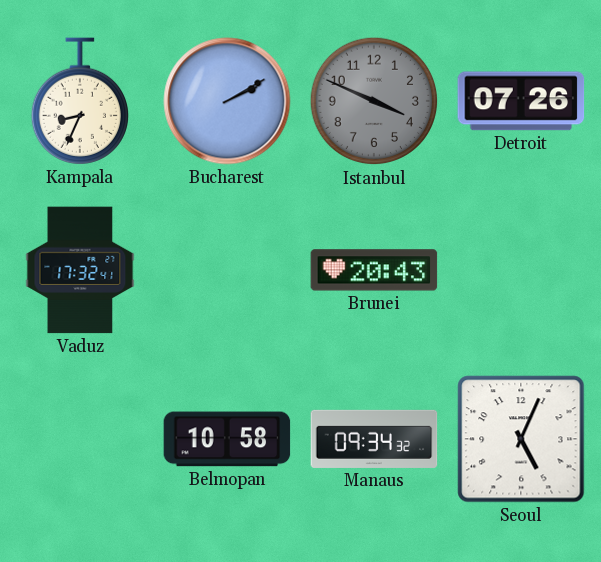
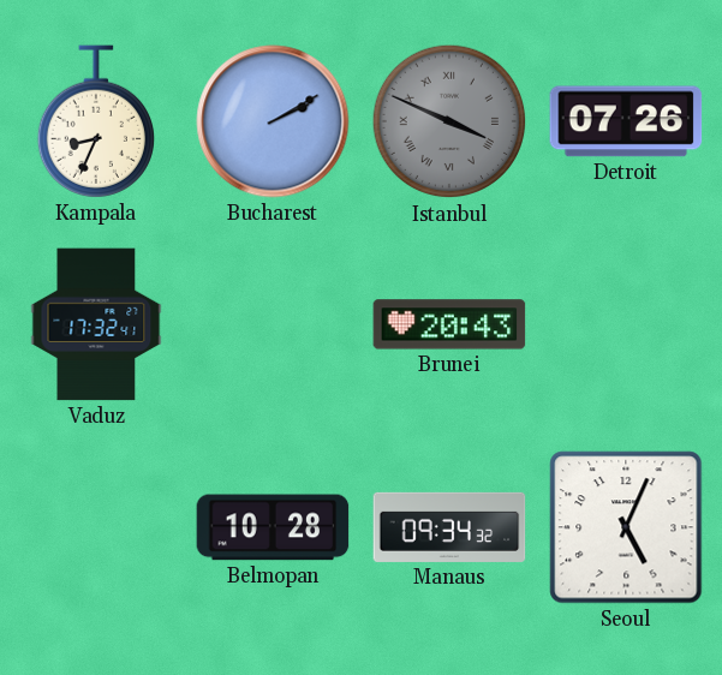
Istanbul numerals: Arabic -> Roman
Belmopan: 10:58 -> 10:28
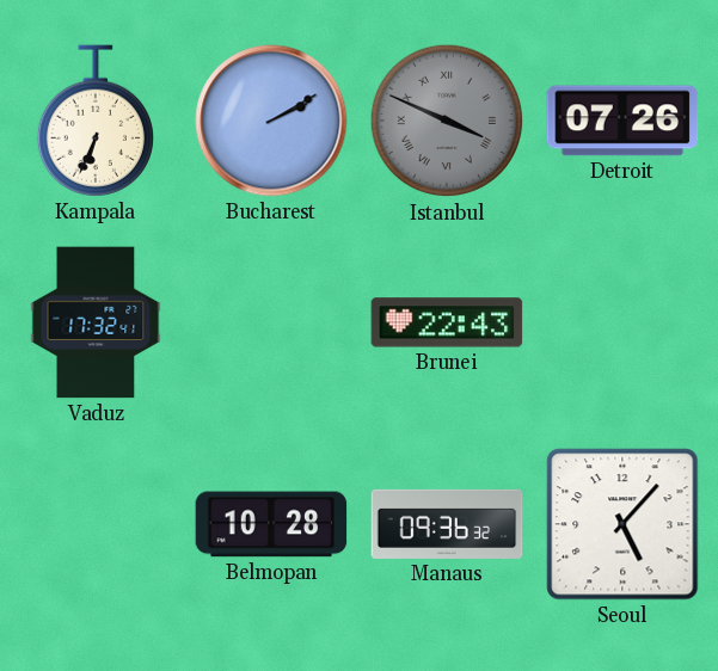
Kampala: 8:34 -> 6:34
Brunei: 20:43 -> 22:43
Manaus: 09:34 -> 09:36
Seoul: 5:04 -> 5:07
